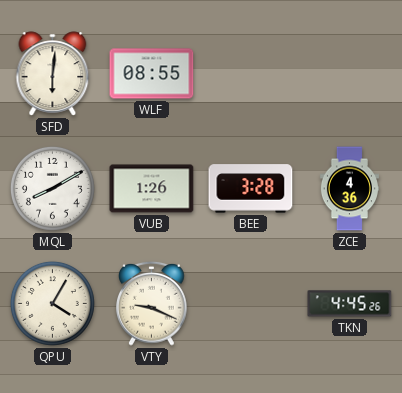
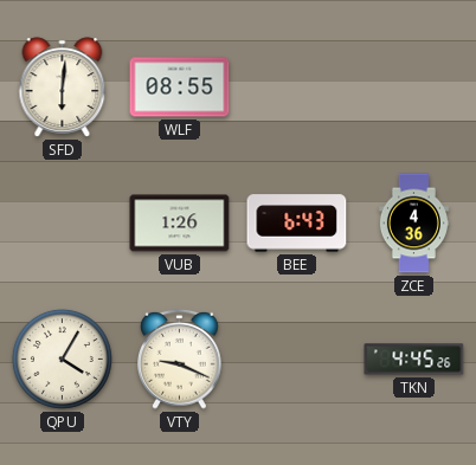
MQL: 8:10 -> none
BEE: 3:28 -> 6:43
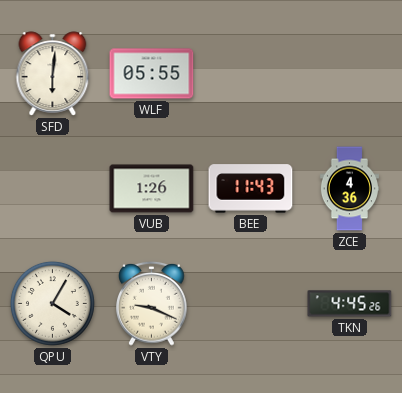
WLF: 08:55 -> 05:55
BEE: 6:43 -> 11:43
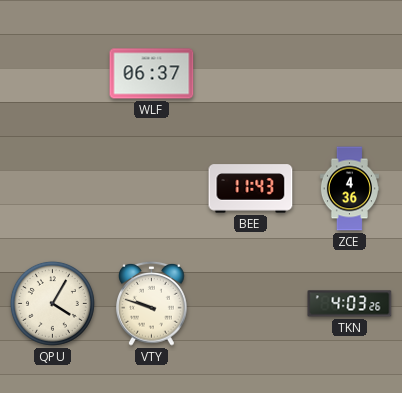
SFD: 6:01 -> none
WLF: 05:55 -> 06:37
VUB: 1:26 -> none
VTY: 9:19 -> 9:48
TKN: 4:45 -> 4:03
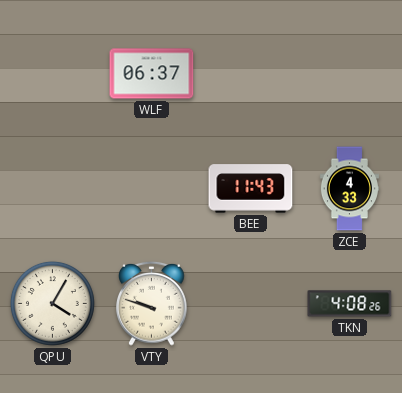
ZCE: 4:36 -> 4:33
TKN: 4:03 -> 4:08
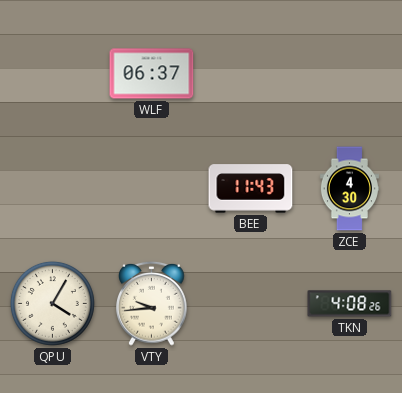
ZCE: 4:33 -> 4:30
VTY: 9:48 -> 9:44
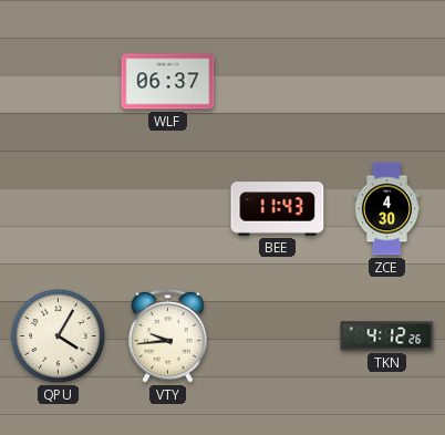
TKN: 4:08 -> 4:12
